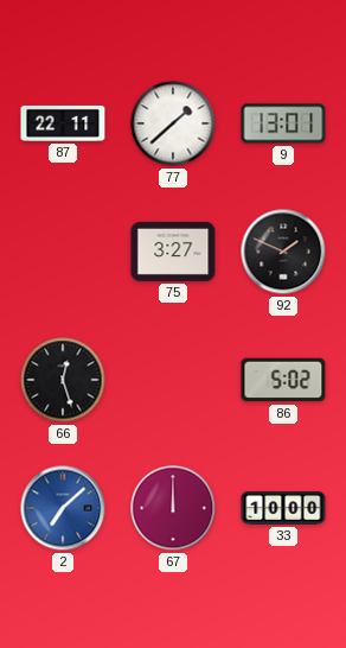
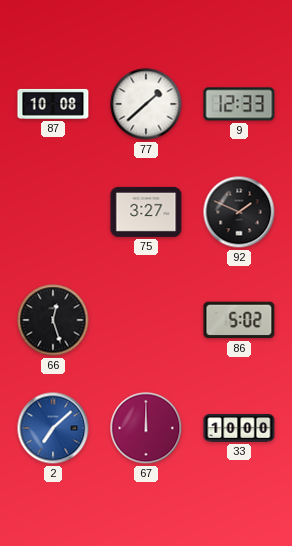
87: 22:11 -> 10:08
9: 13:01 -> 12:33
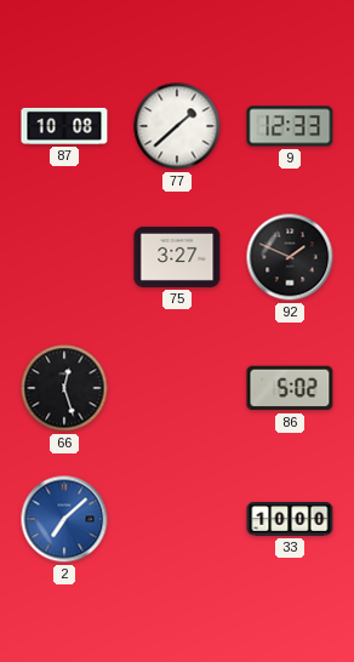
67: 12:00 -> none
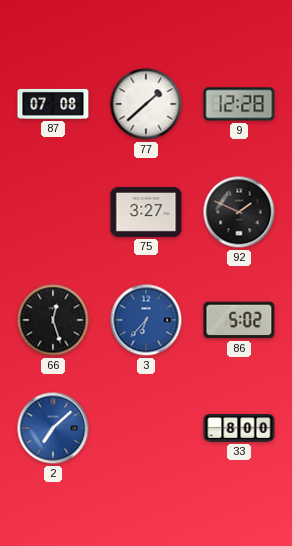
87: 10:08 -> 07:08
9: 12:33 -> 12:28
3: none -> 6:37
33: 10:00 -> 8:00
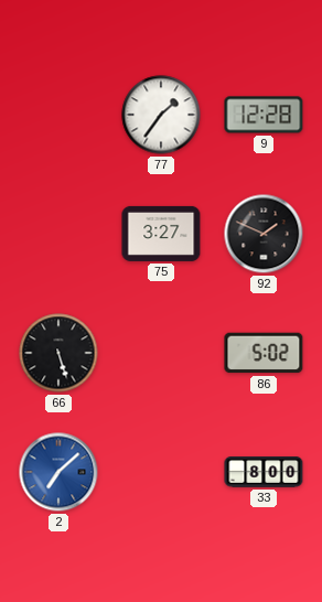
87: 07:08 -> none
77: 1:38 -> 1:36
66: 12:27 -> 5:27
3: 6:37 -> none
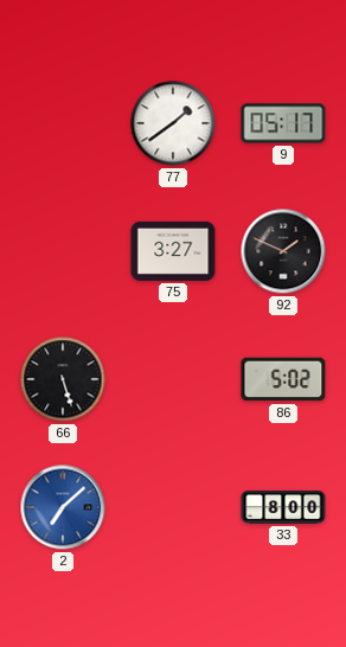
77: 1:36 -> 1:39
9: 12:28 -> 05:17
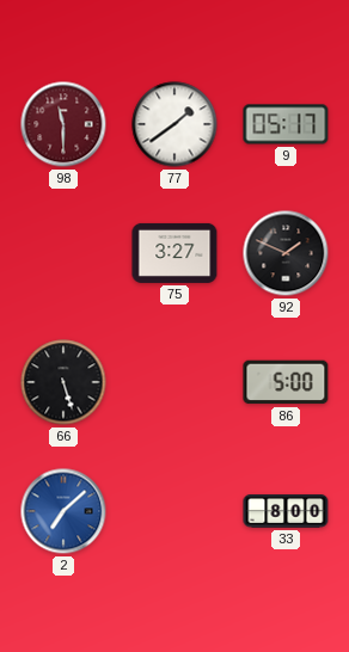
98: none -> 11:30
86: 5:02 -> 5:00
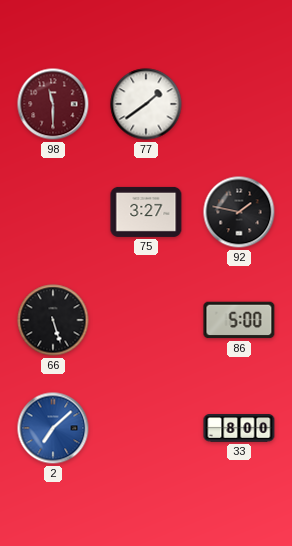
9: 05:17 -> none
92: 1:49 -> 1:47
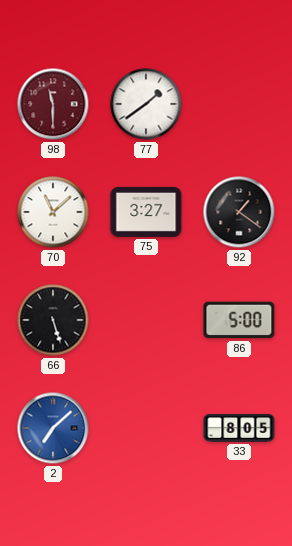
70: none -> 11:08
92: 1:47 -> 1:21
33: 8:00 -> 8:05
